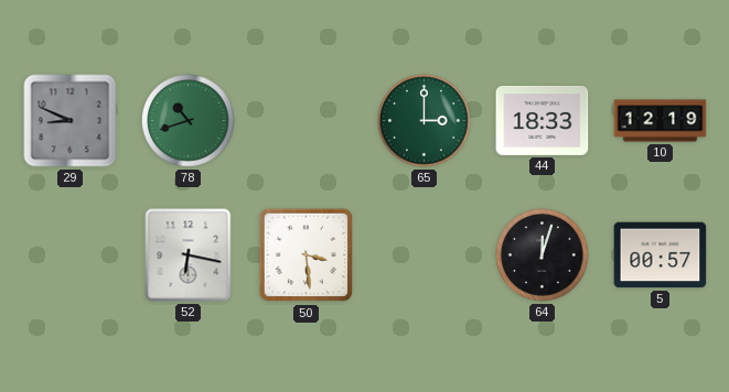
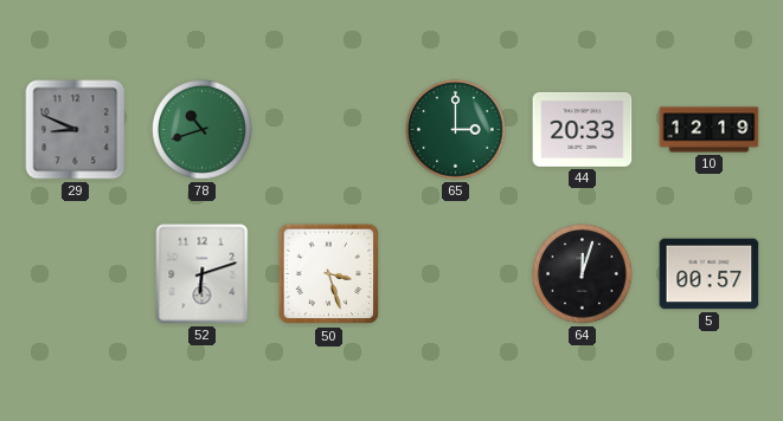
44: 18:33 -> 20:33
52: 6:17 -> 6:12
50: 3:29 -> 3:27
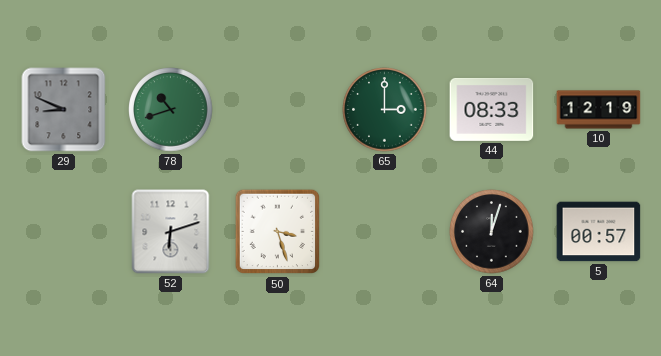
44: 20:33 -> 08:33
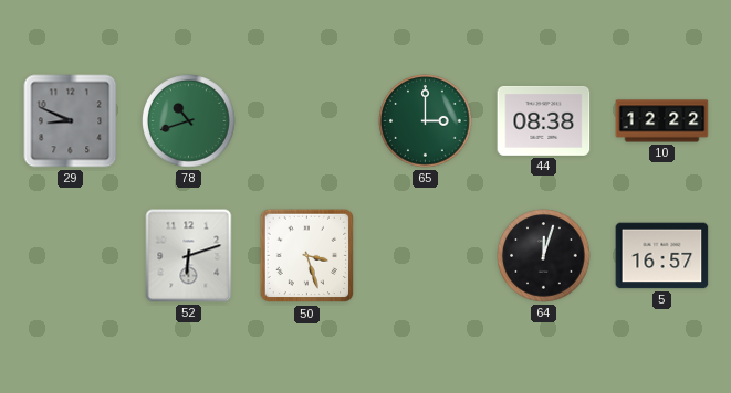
44: 08:33 -> 08:38
10: 12:19 -> 12:22
5: 00:57 -> 16:57
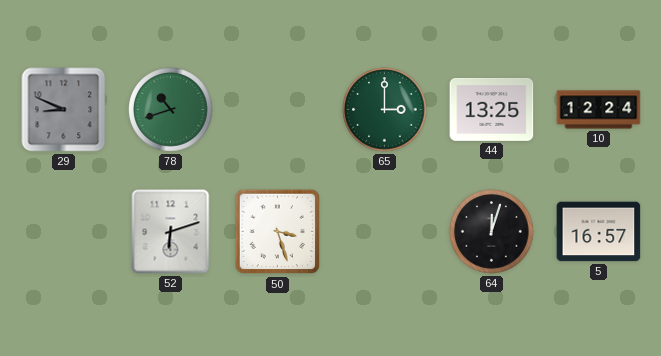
44: 08:38 -> 13:25
10: 12:22 -> 12:24
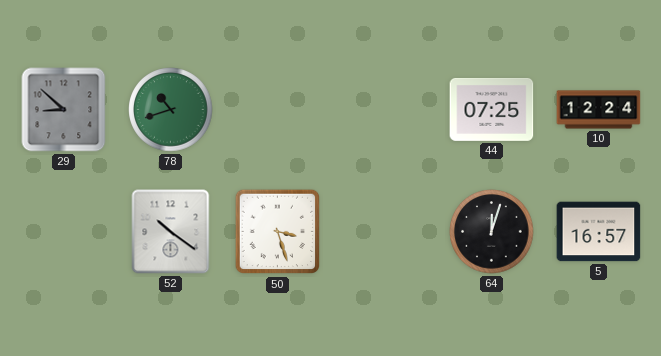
29: 8:49 -> 8:52
65: 3:00 -> none
44: 13:25 -> 07:25
52: 6:12 -> 10:21
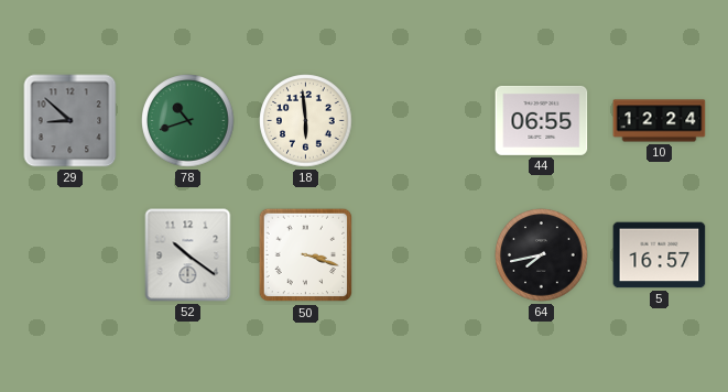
18: none -> 5:59
44: 07:25 -> 06:55
50: 3:27 -> 3:18
64: 12:03 -> 7:43
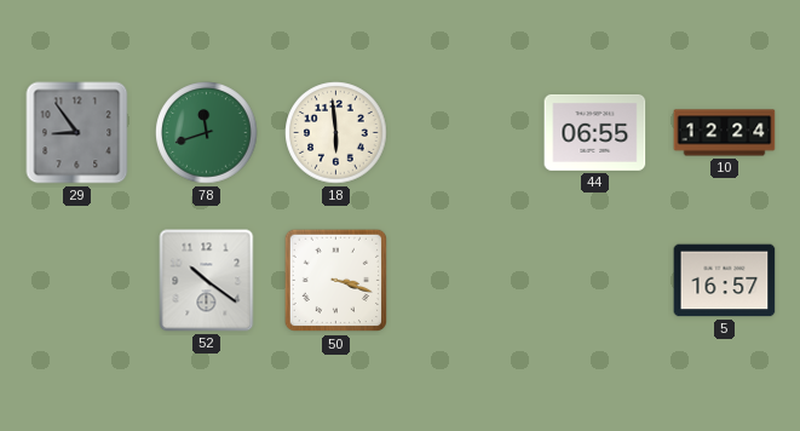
29: 8:52 -> 8:54
78: 10:42 -> 11:42
64: 7:43 -> none
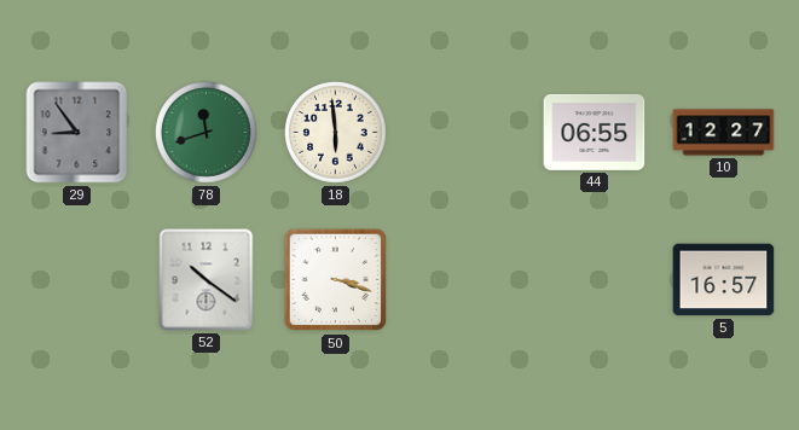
10: 12:24 -> 12:27
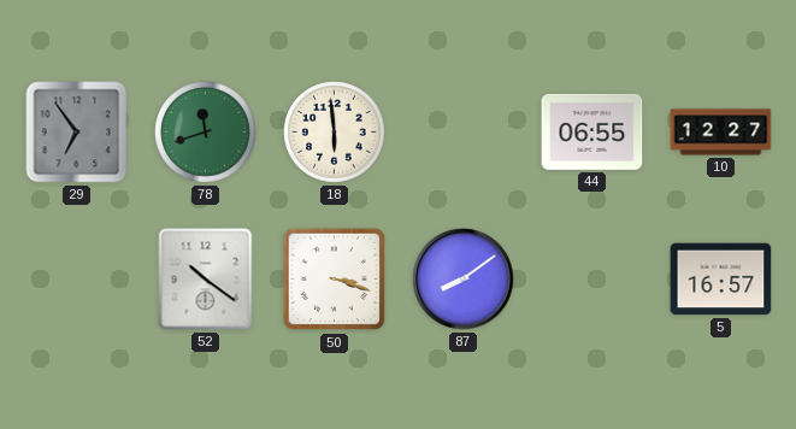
29: 8:54 -> 6:54
87: none -> 8:09
